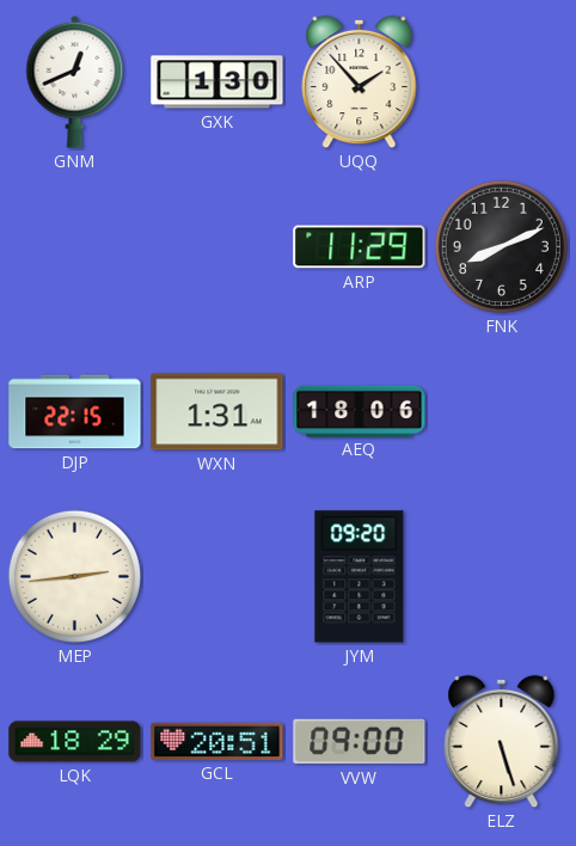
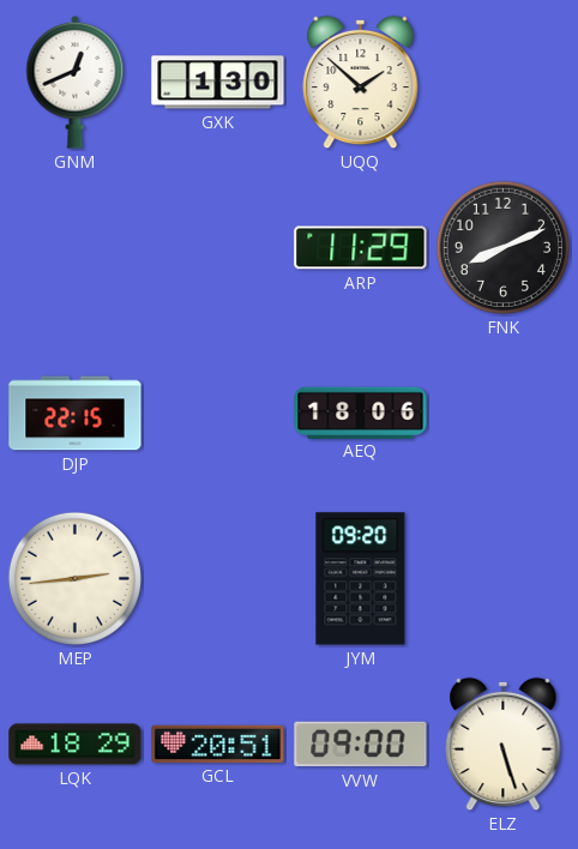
UQQ: 1:53 -> 1:52
WXN: 1:31 -> none
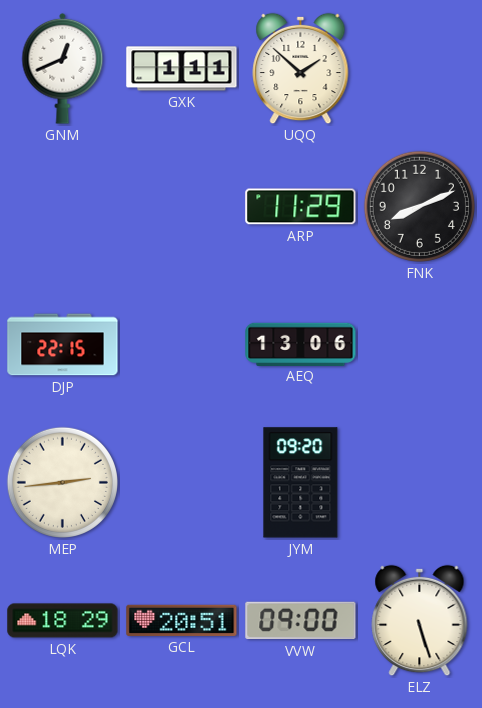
GXK: 1:30 -> 1:11
AEQ: 18:06 -> 13:06
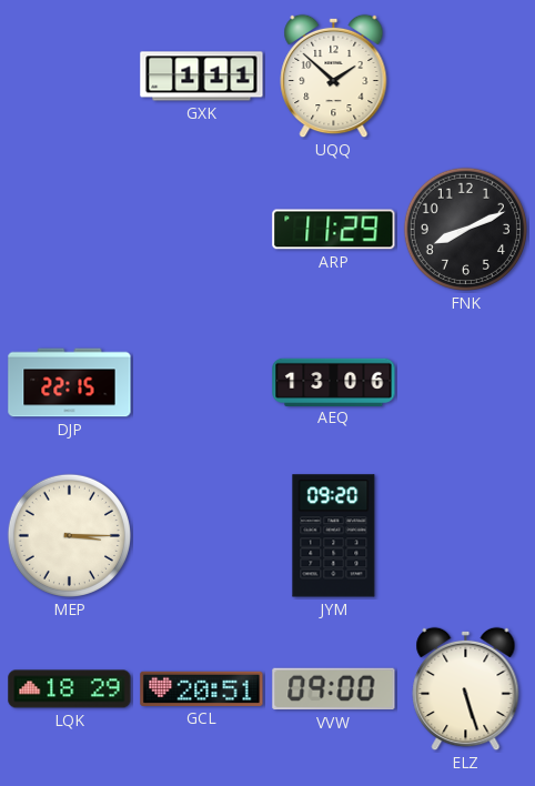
GNM: 12:41 -> none
MEP: 2:44 -> 3:15
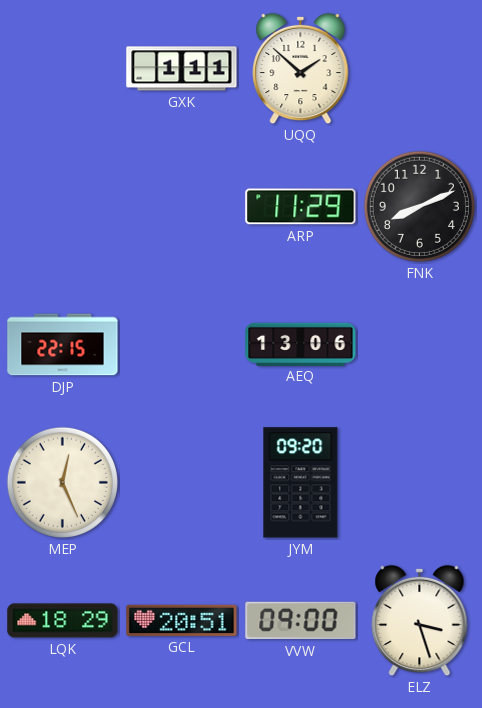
MEP: 3:15 -> 12:26
ELZ: 5:27 -> 3:27
